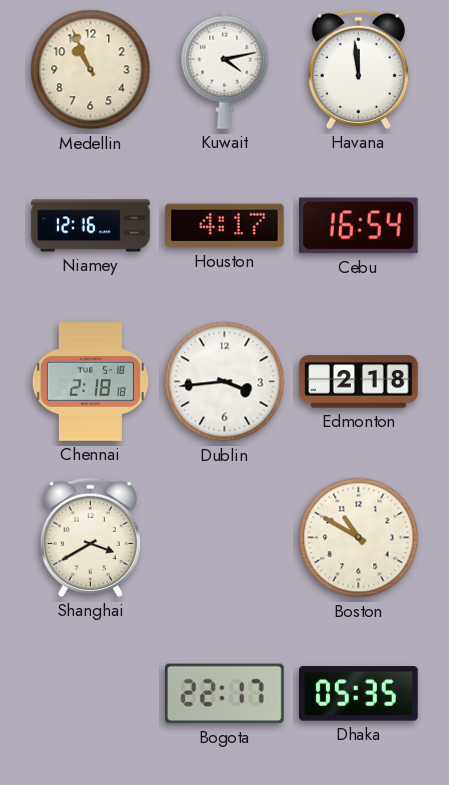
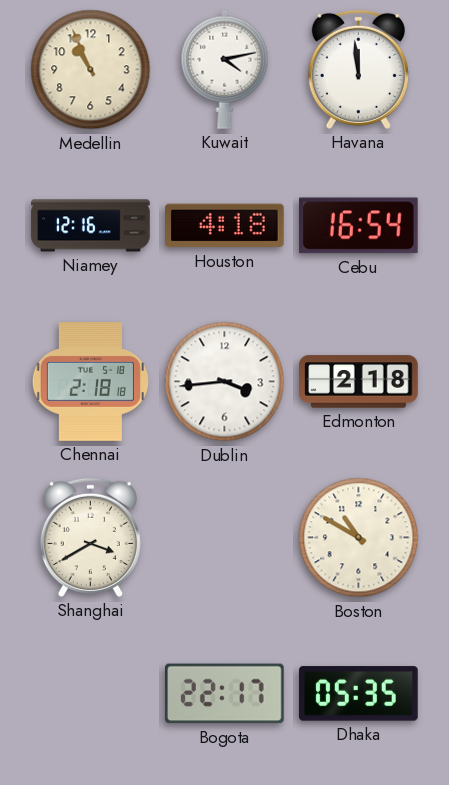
Houston: 4:17 -> 4:18
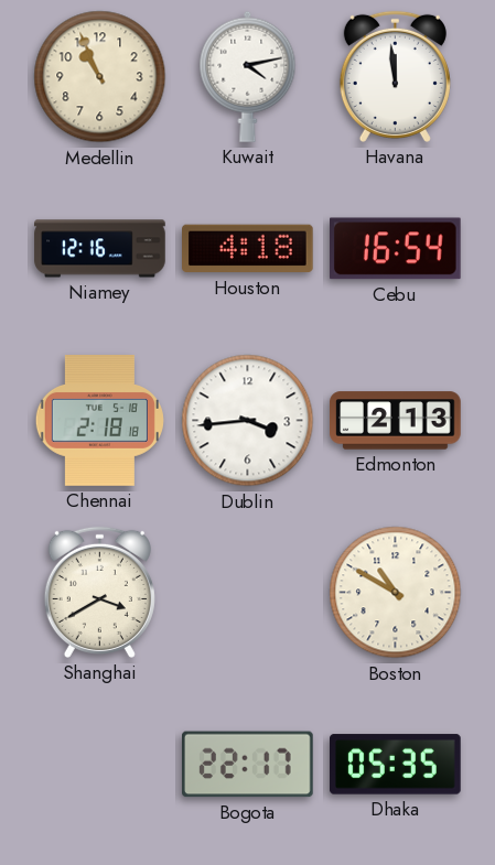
Edmonton: 2:18 -> 2:13
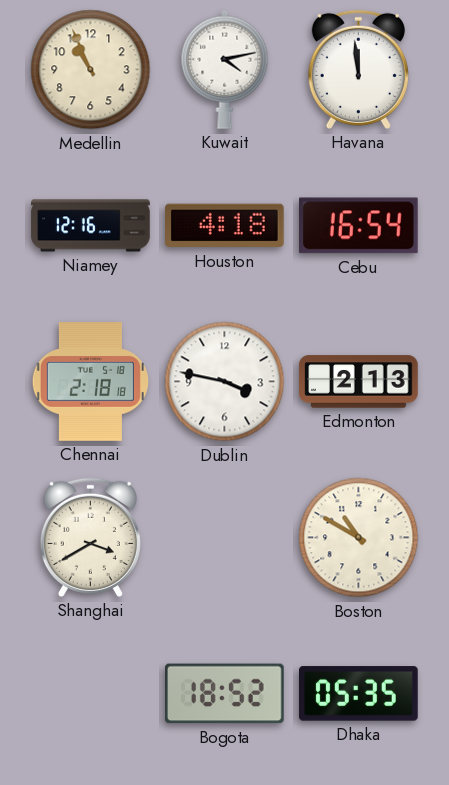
Dublin: 3:44 -> 3:47
Bogota: 22:17 -> 18:52
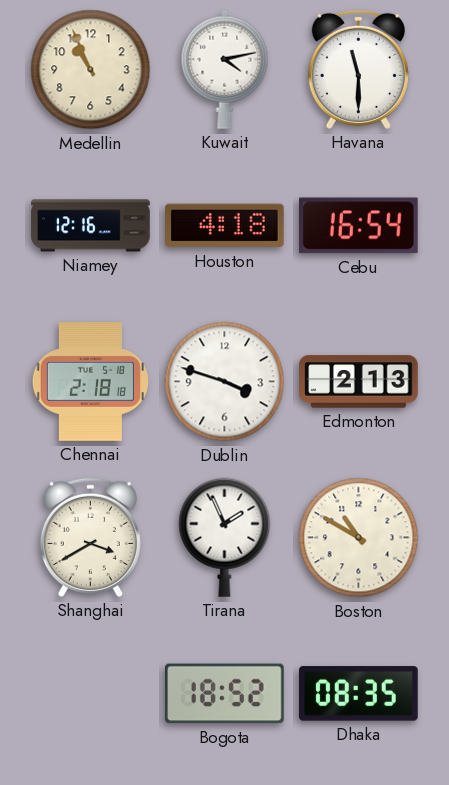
Havana: 11:59 -> 11:30
Dublin: 3:47 -> 3:48
Tirana: none -> 1:56
Dhaka: 05:35 -> 08:35
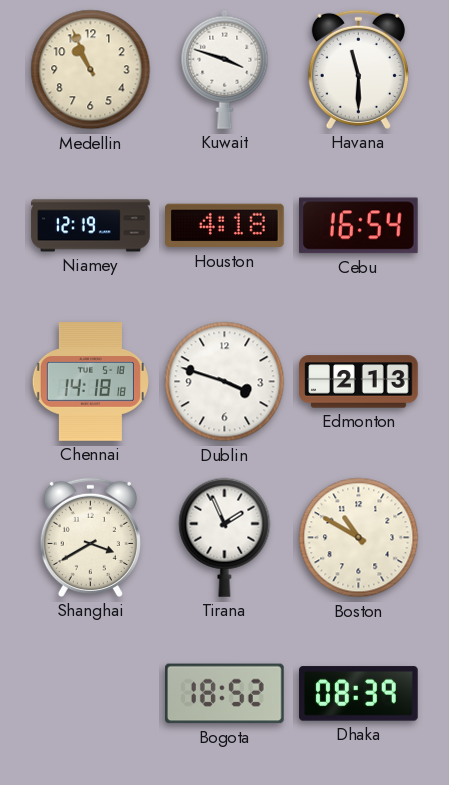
Kuwait: 4:13 -> 3:48
Niamey: 12:16 -> 12:19
Chennai: 2:18 -> 14:18
Dhaka: 08:35 -> 08:39
